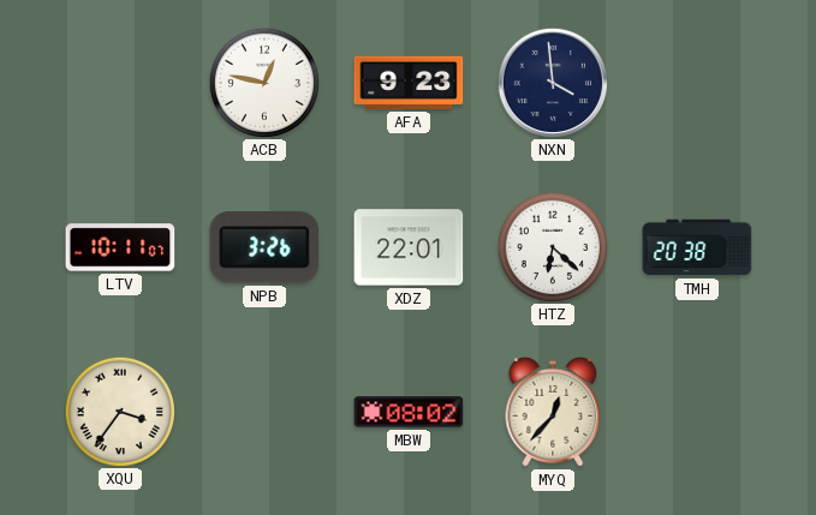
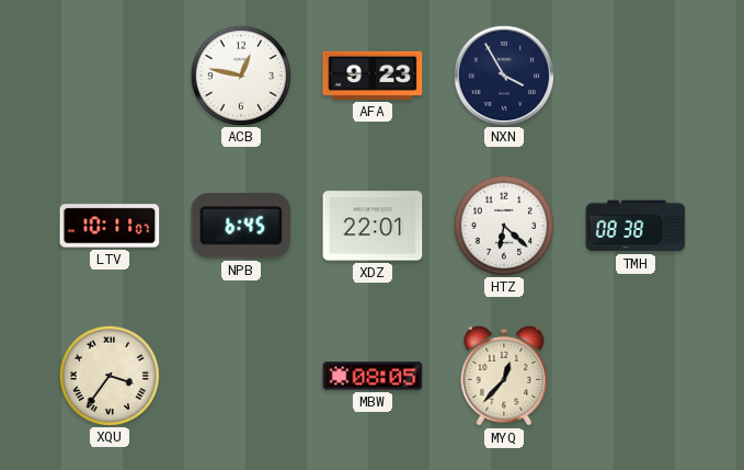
NXN: 3:59 -> 3:55
NPB: 3:26 -> 6:45
TMH: 20:38 -> 08:38
MBW: 08:02 -> 08:05
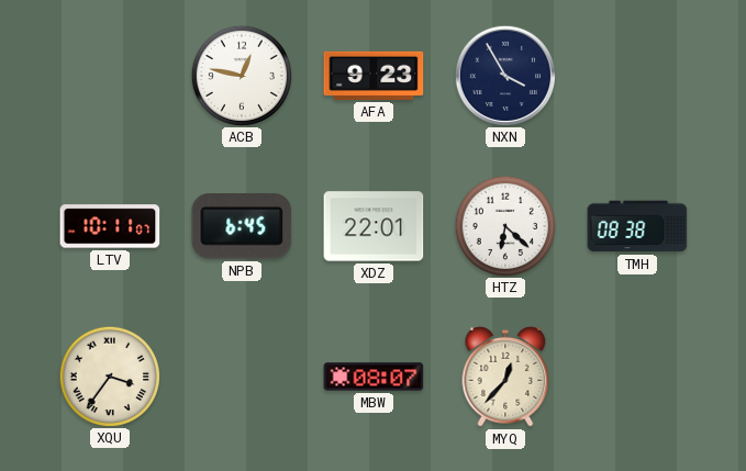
MBW: 08:05 -> 08:07
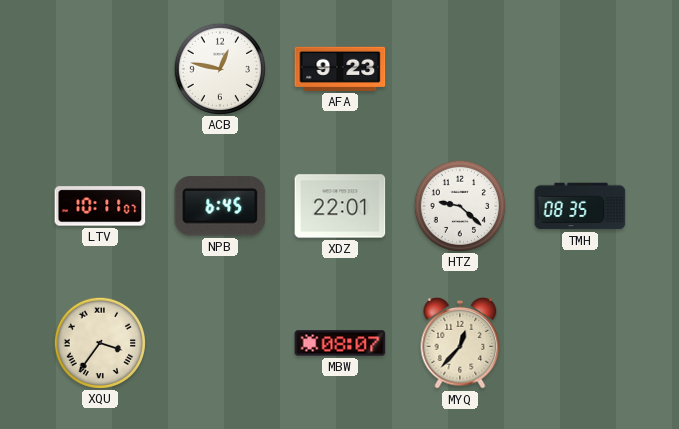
NXN: 3:55 -> none
HTZ: 6:22 -> 9:22
TMH: 08:38 -> 08:35
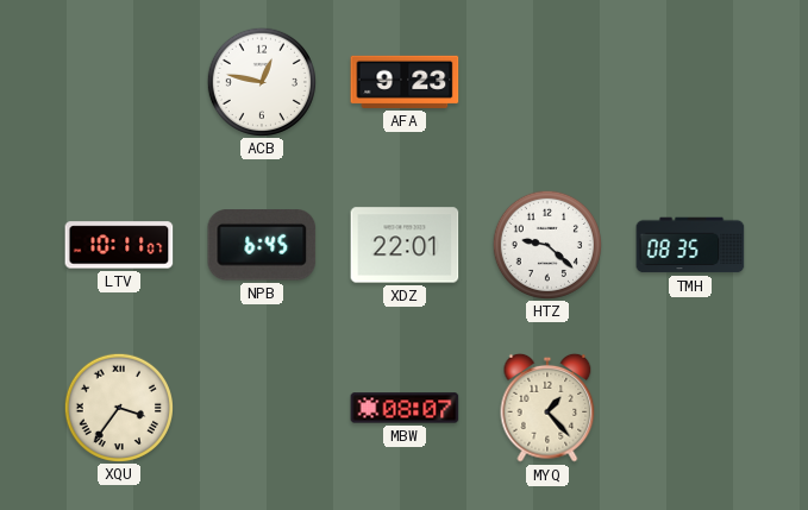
MYQ: 12:37 -> 1:23
